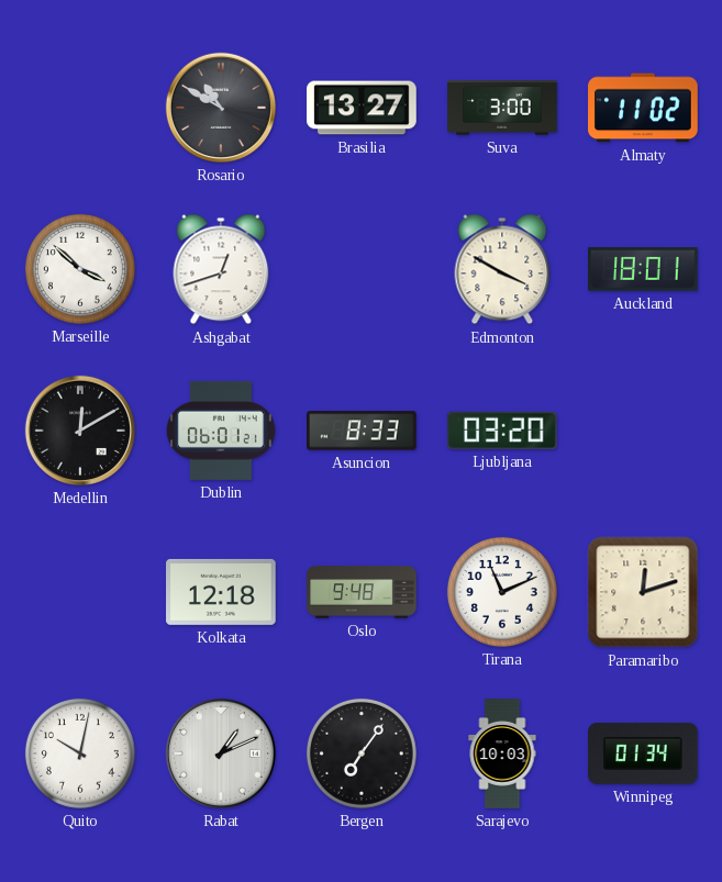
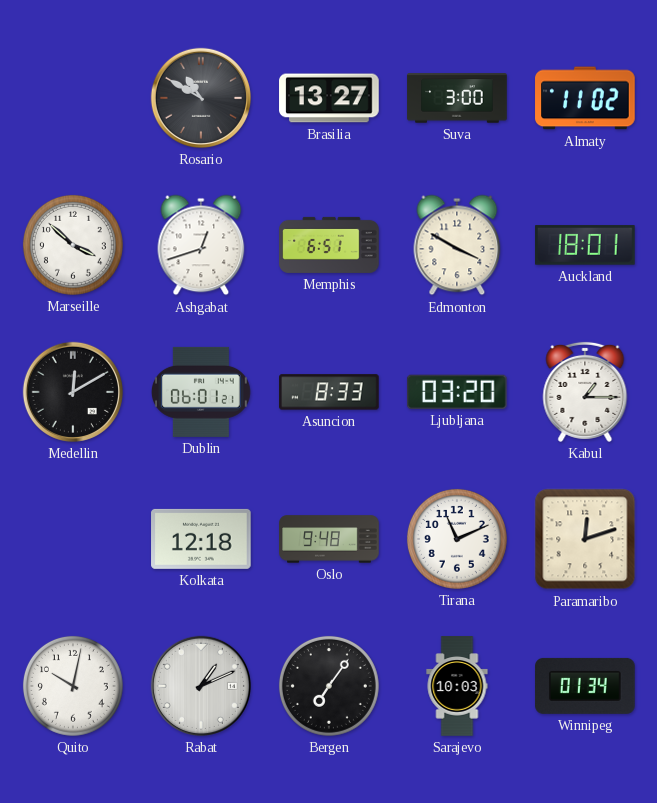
Memphis: none -> 6:51
Kabul: none -> 1:15
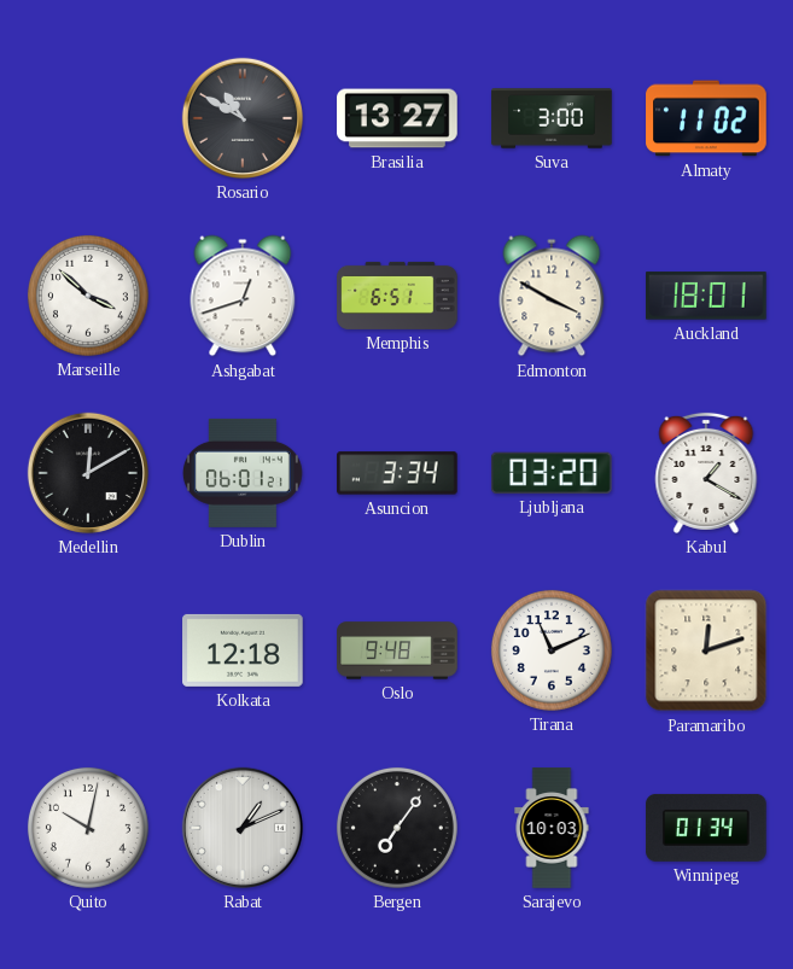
Asuncion: 8:33 -> 3:34
Kabul: 1:15 -> 1:20
